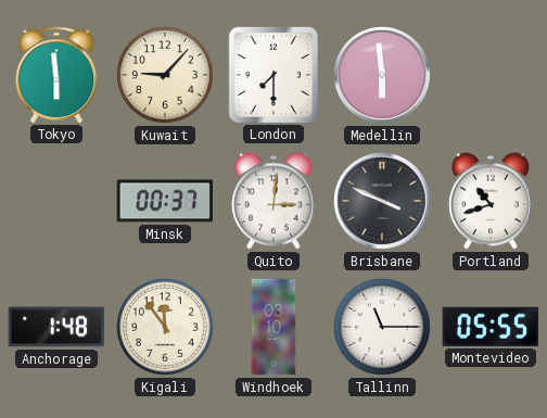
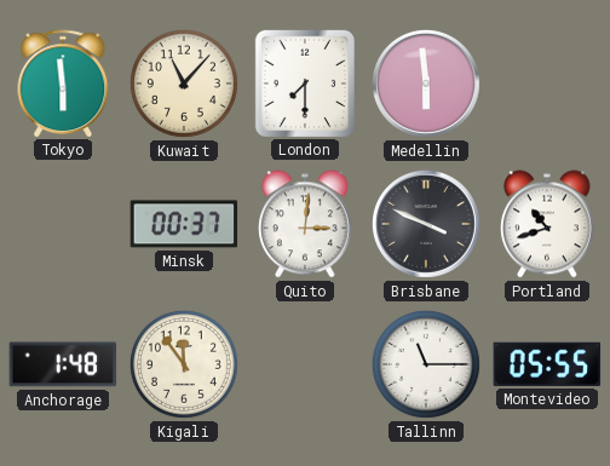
Kuwait: 9:07 -> 11:07
Windhoek: 03:10 -> none
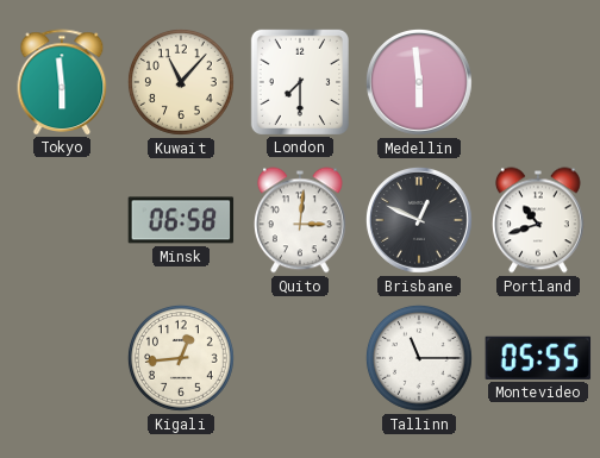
Minsk: 00:37 -> 06:58
Brisbane: 3:49 -> 12:49
Anchorage: 1:48 -> none
Kigali: 11:54 -> 12:44
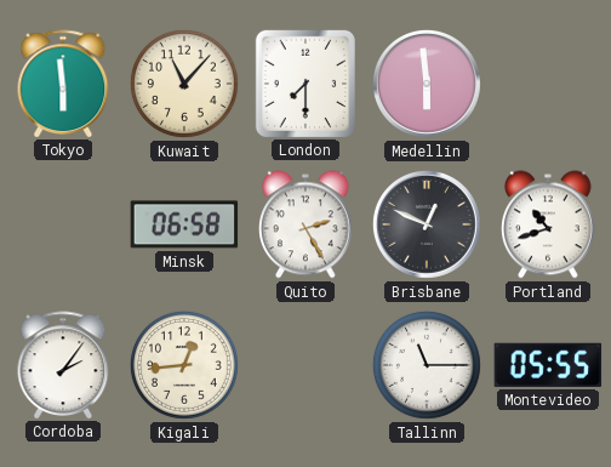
Quito: 3:01 -> 2:25
Cordoba: none -> 2:06
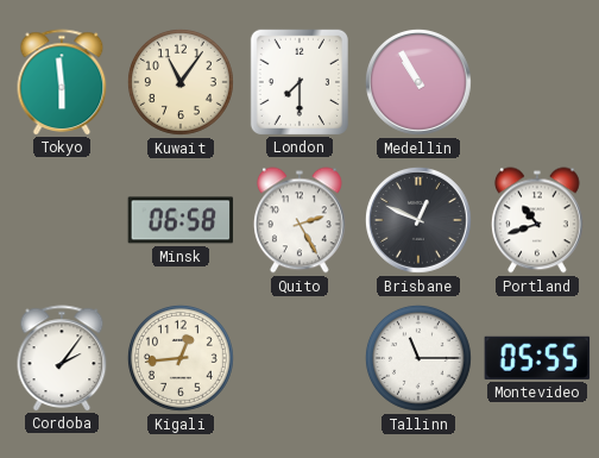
Kuwait: 11:07 -> 11:06
Medellin: 5:59 -> 10:55
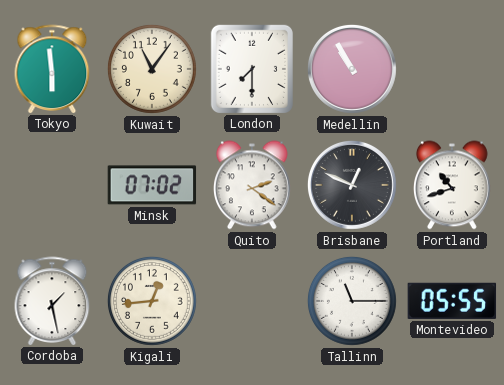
Minsk: 06:58 -> 07:02
Quito: 2:25 -> 2:21
Cordoba: 2:06 -> 1:28
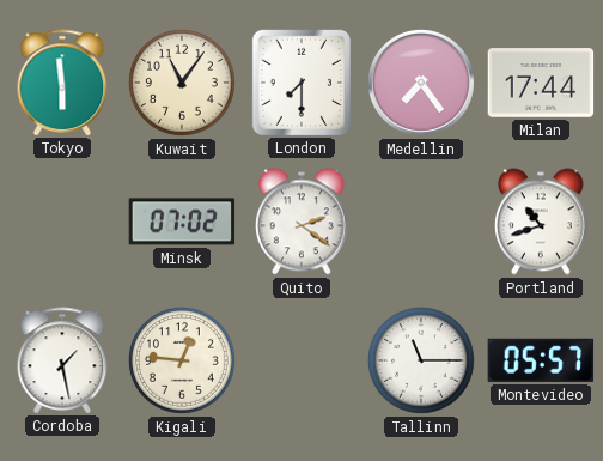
Medellin: 10:55 -> 7:24
Milan: none -> 17:44
Brisbane: 12:49 -> none
Kigali: 12:44 -> 12:46
Montevideo: 05:55 -> 05:57
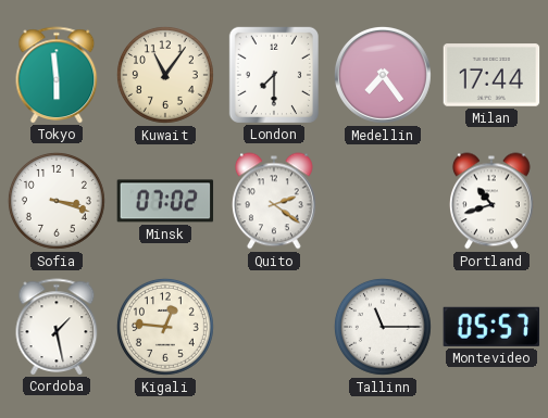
Sofia: none -> 3:18
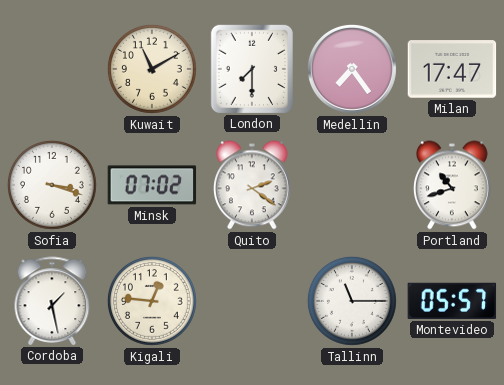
Tokyo: 5:59 -> none
Kuwait: 11:06 -> 11:10
Milan: 17:44 -> 17:47
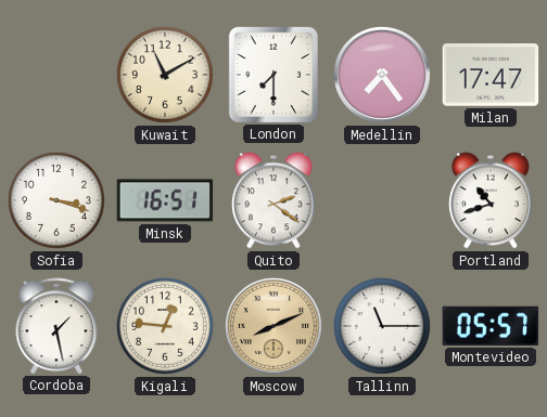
Minsk: 07:02 -> 16:51
Moscow: none -> 8:11
